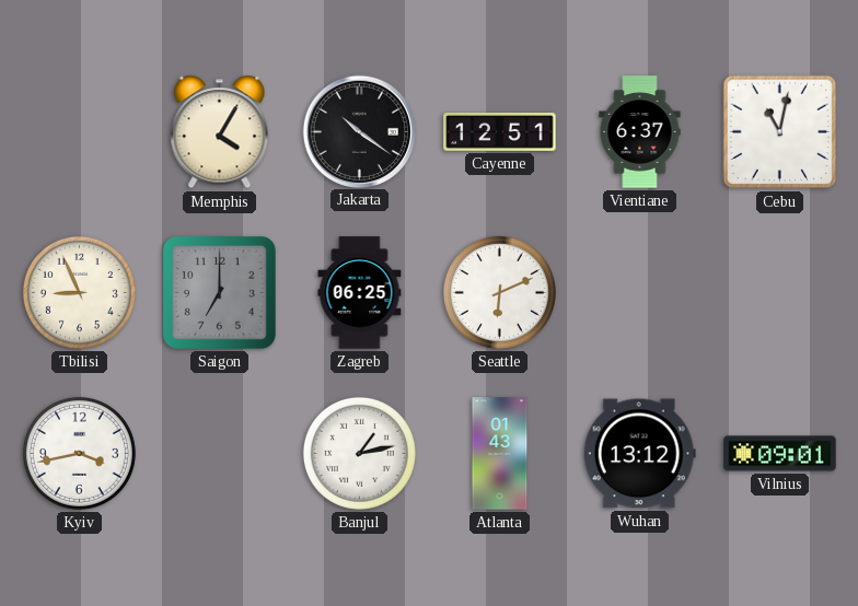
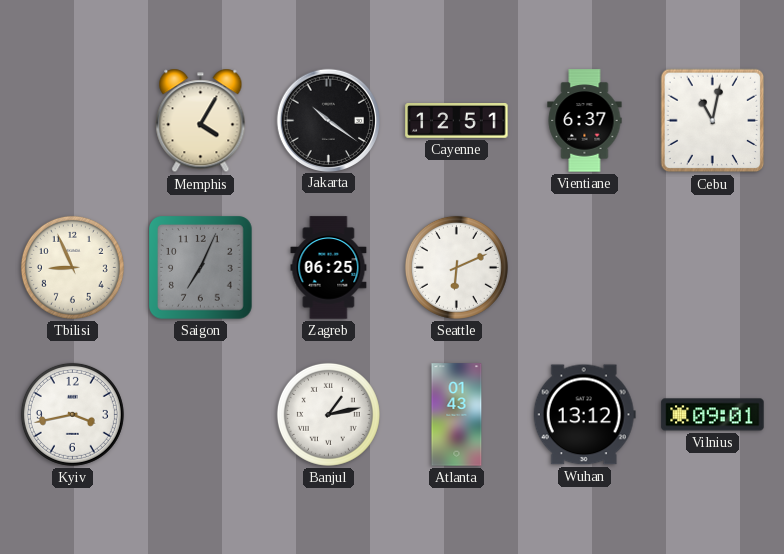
Saigon: 7:00 -> 7:04
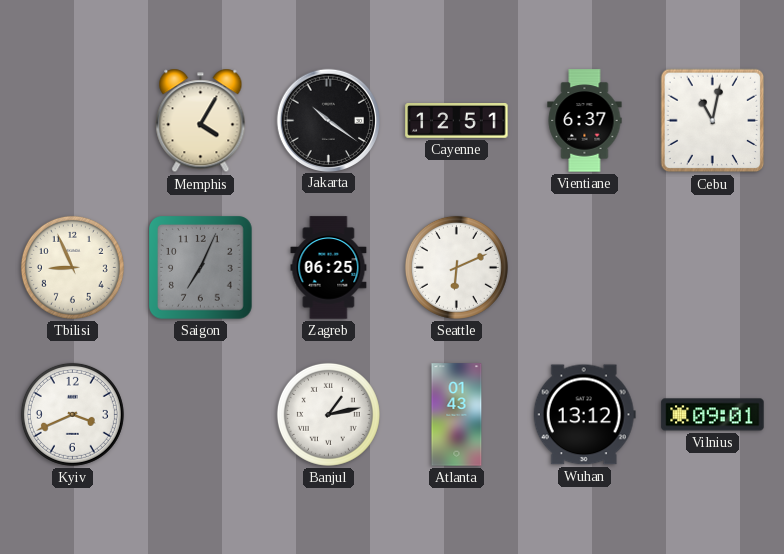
Kyiv: 3:43 -> 3:41
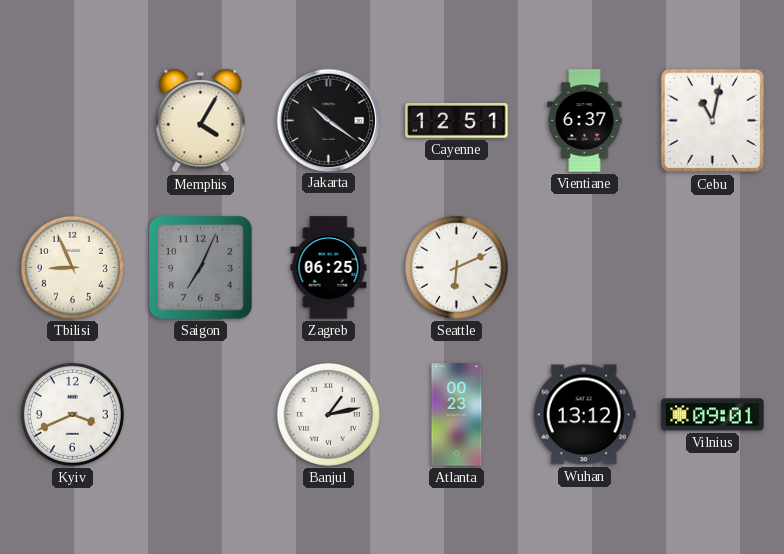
Atlanta: 01:43 -> 00:23
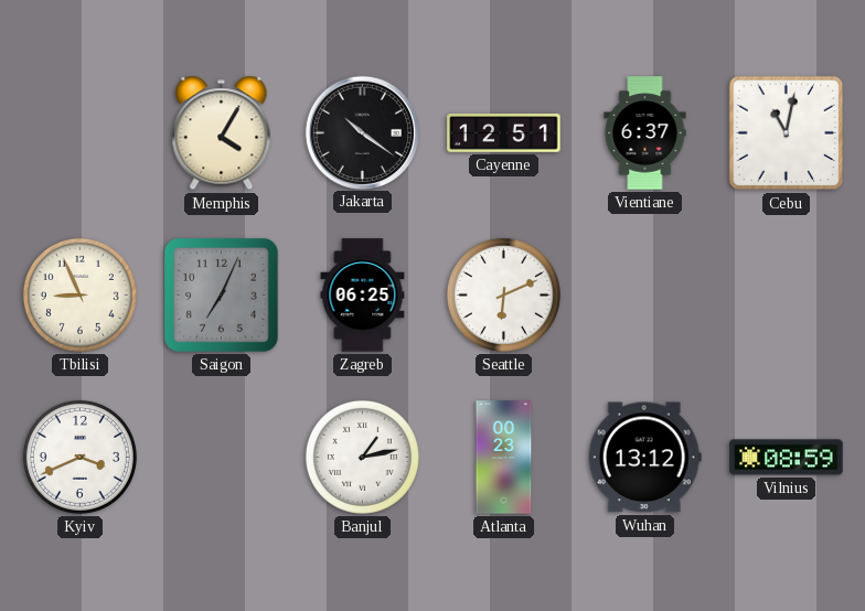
Vilnius: 09:01 -> 08:59
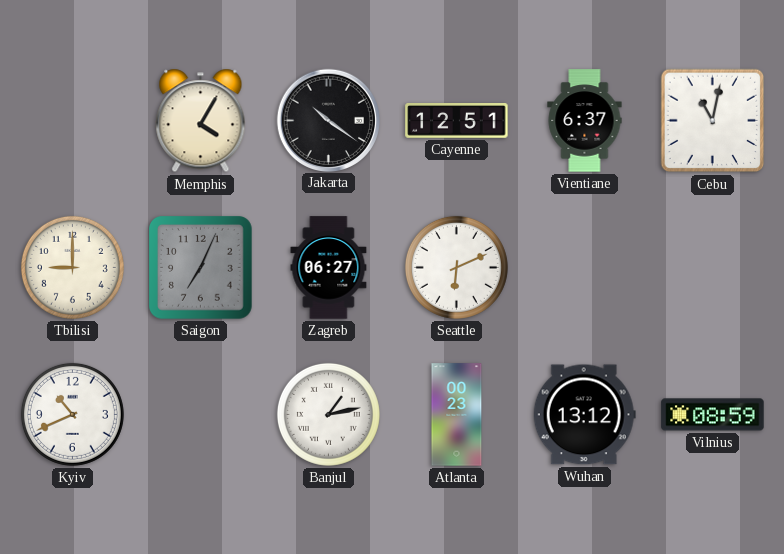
Tbilisi: 8:56 -> 9:00
Zagreb: 06:25 -> 06:27
Kyiv: 3:41 -> 10:41
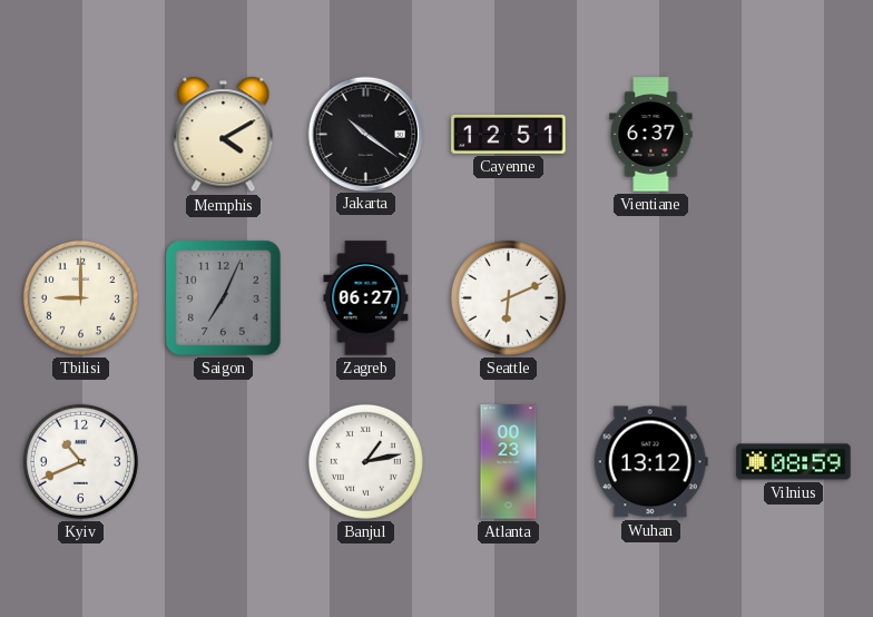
Memphis: 4:05 -> 4:10
Cebu: 11:02 -> none
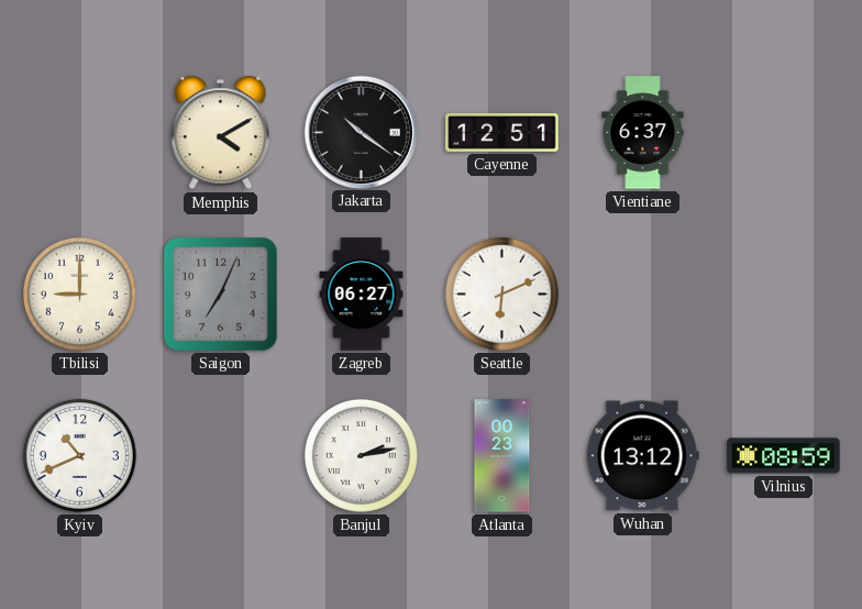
Banjul: 1:13 -> 2:13
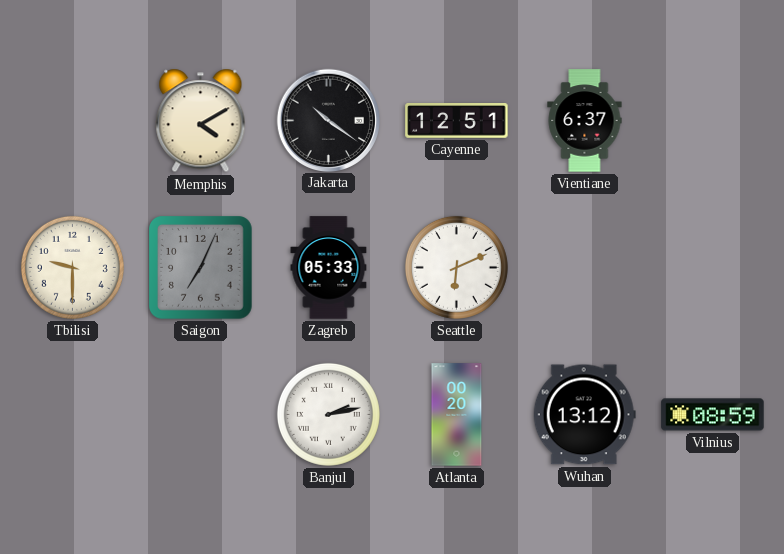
Tbilisi: 9:00 -> 9:30
Zagreb: 06:27 -> 05:33
Kyiv: 10:41 -> none
Atlanta: 00:23 -> 00:20
